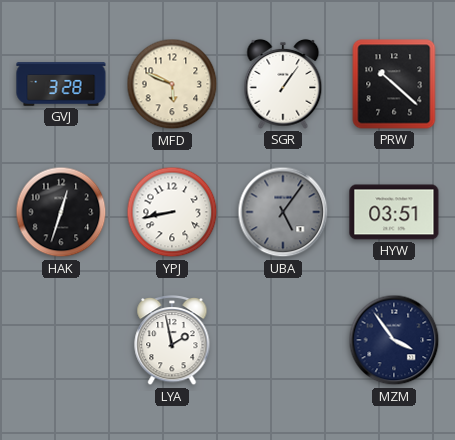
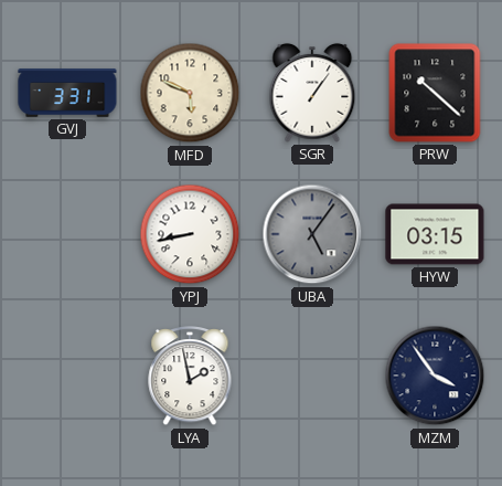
GVJ: 3:28 -> 3:31
HAK: 12:33 -> none
HYW: 03:51 -> 03:15
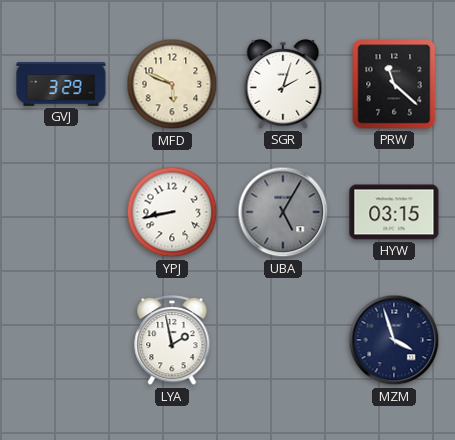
GVJ: 3:31 -> 3:29
SGR: 1:06 -> 2:03
PRW: 10:22 -> 11:22
UBA: 5:06 -> 5:05
MZM: 3:54 -> 3:57
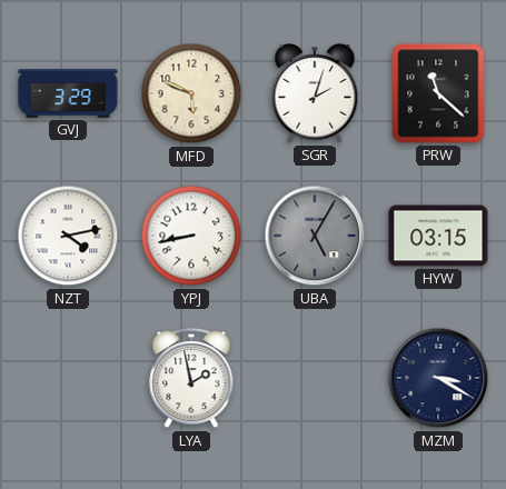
NZT: none -> 4:13
MZM: 3:57 -> 3:20
